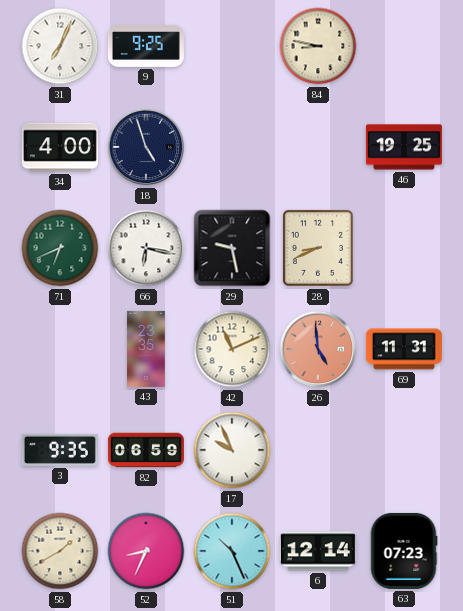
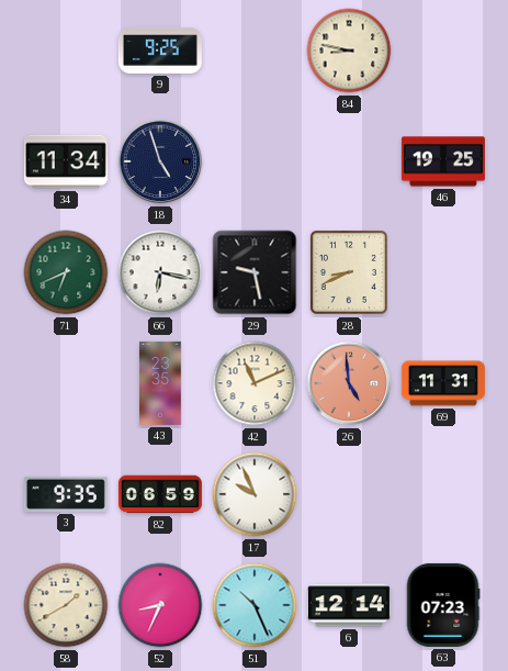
31: 7:04 -> none
34: 4:00 -> 11:34
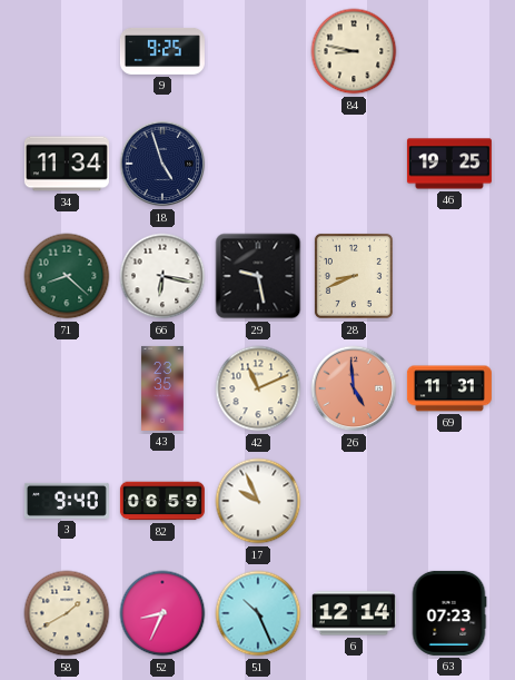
71: 6:41 -> 8:22
3: 9:35 -> 9:40
